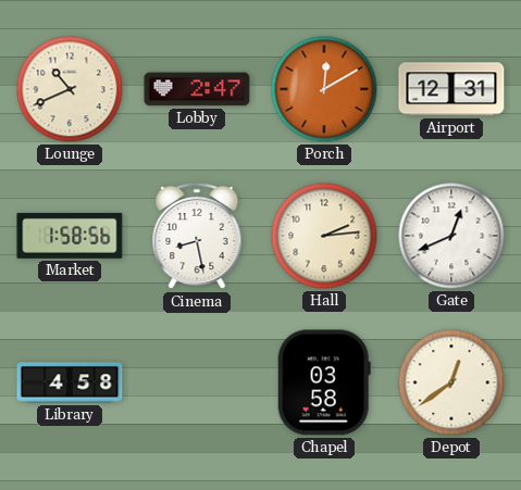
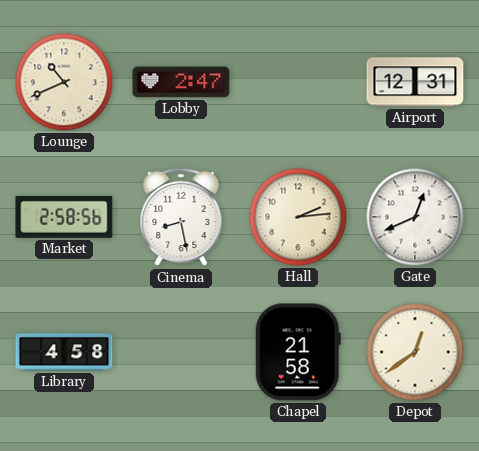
Porch: 12:10 -> none
Market: 1:58 -> 2:58
Chapel: 03:58 -> 21:58
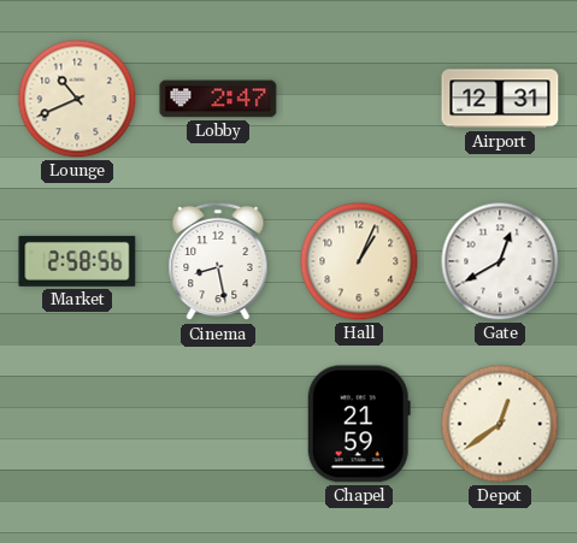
Hall: 2:14 -> 1:04
Gate: 12:41 -> 12:40
Library: 4:58 -> none
Chapel: 21:58 -> 21:59
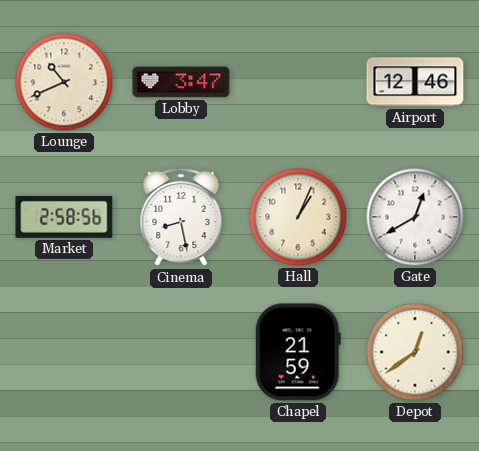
Lobby: 2:47 -> 3:47
Airport: 12:31 -> 12:46
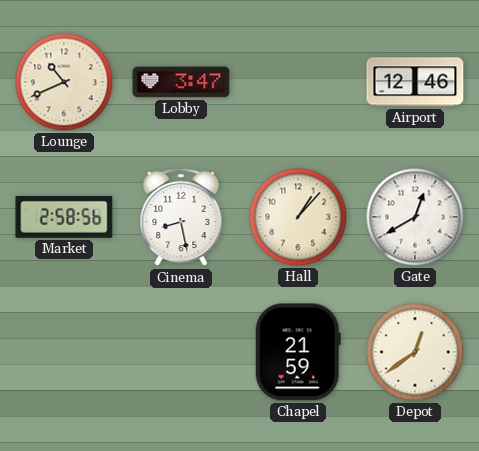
Hall: 1:04 -> 1:07
